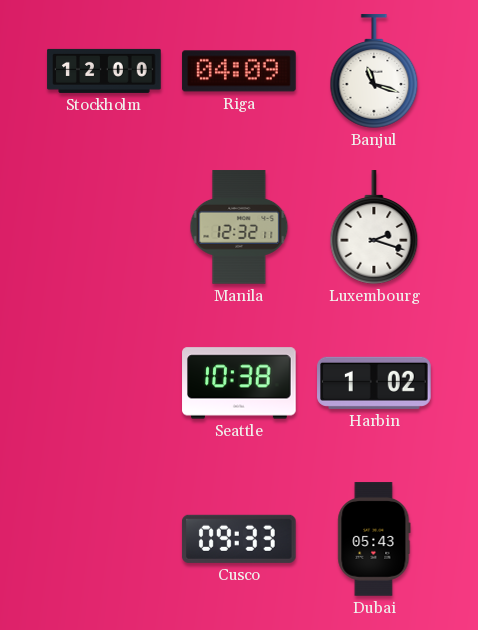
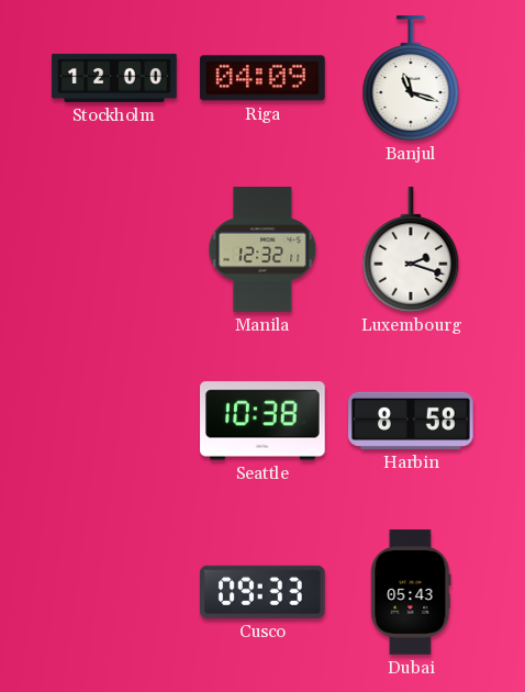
Harbin: 1:02 -> 8:58
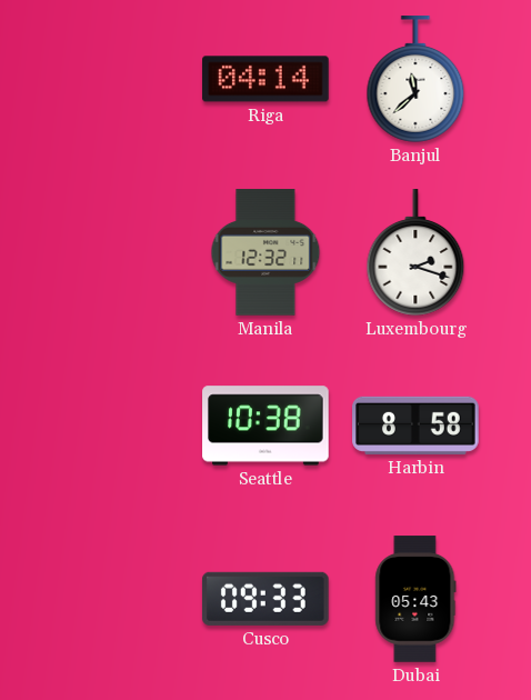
Stockholm: 12:00 -> none
Riga: 04:09 -> 04:14
Banjul: 11:18 -> 11:38
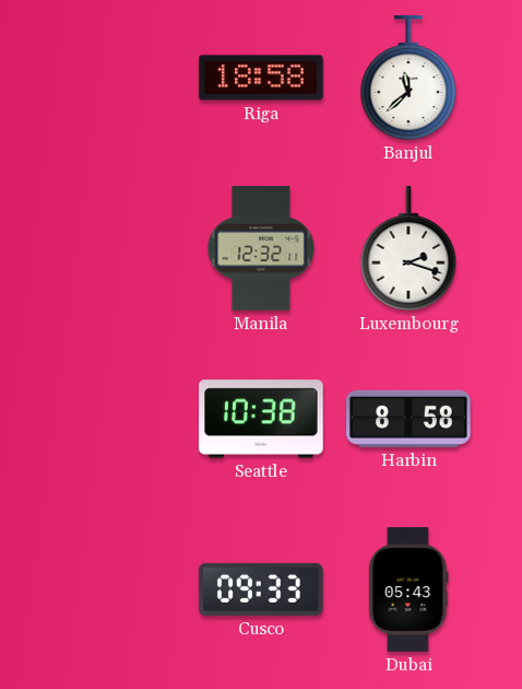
Riga: 04:14 -> 18:58
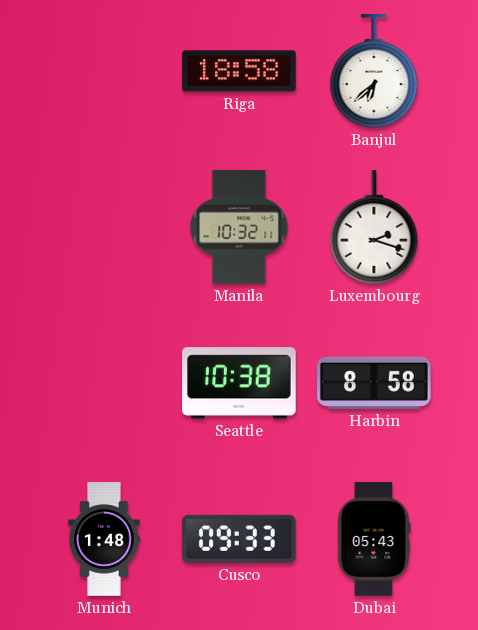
Banjul: 11:38 -> 6:38
Manila: 12:32 -> 10:32
Munich: none -> 1:48
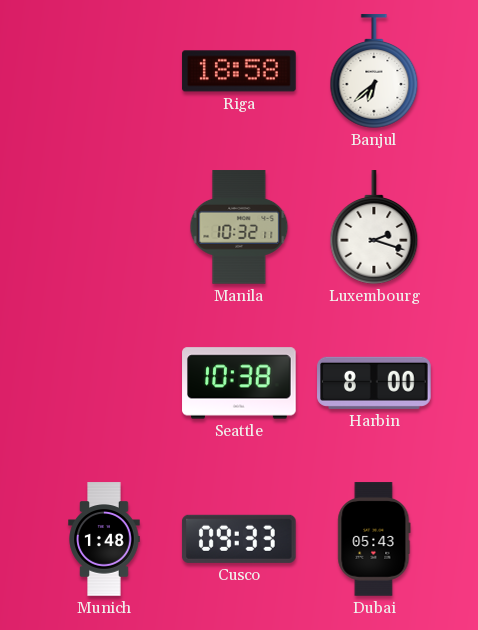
Harbin: 8:58 -> 8:00
